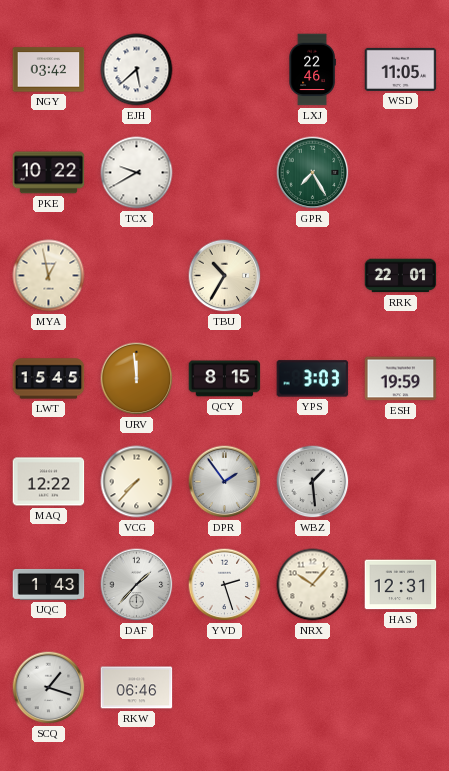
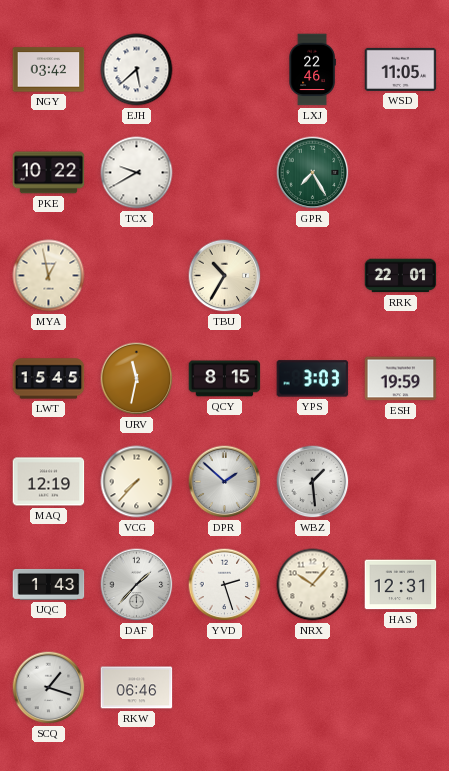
URV: 11:59 -> 11:32
MAQ: 12:22 -> 12:19
DPR: 1:54 -> 1:52
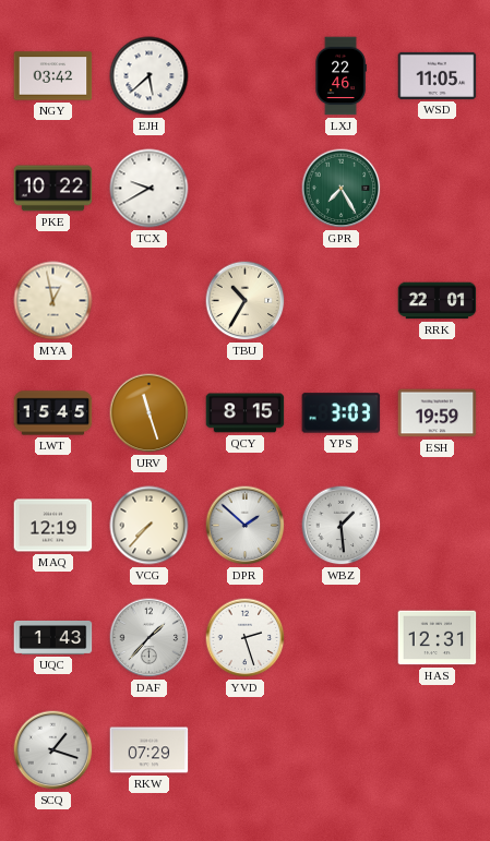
URV: 11:32 -> 11:27
NRX: 10:07 -> none
RKW: 06:46 -> 07:29
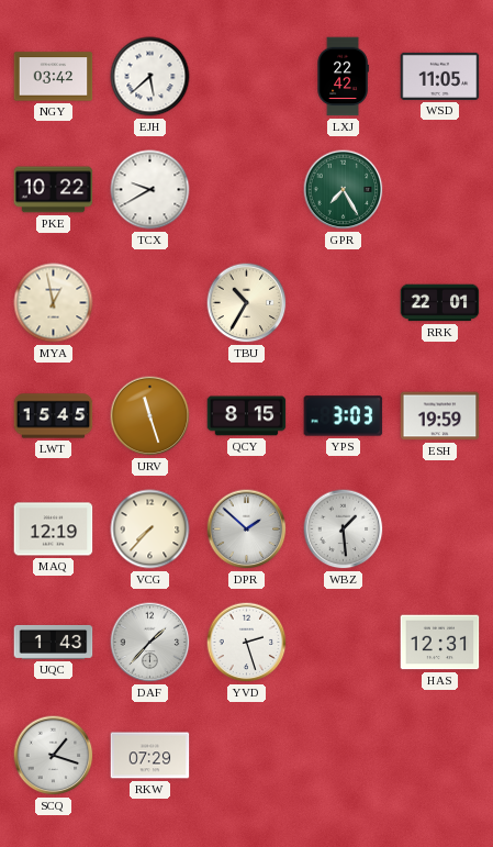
LXJ: 22:46 -> 22:42
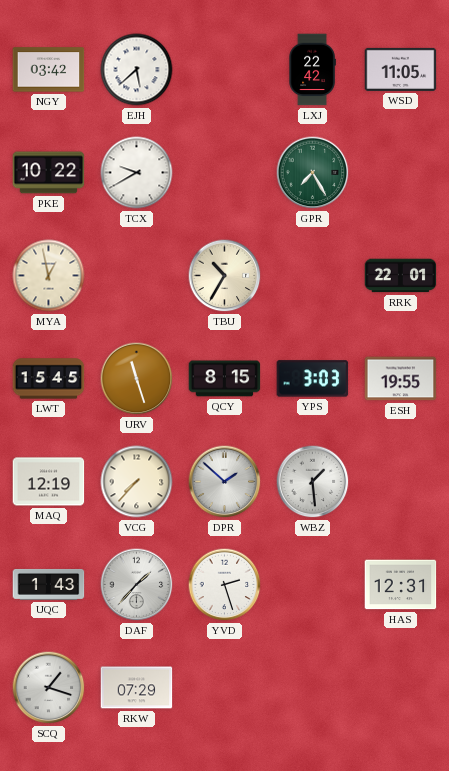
ESH: 19:59 -> 19:55
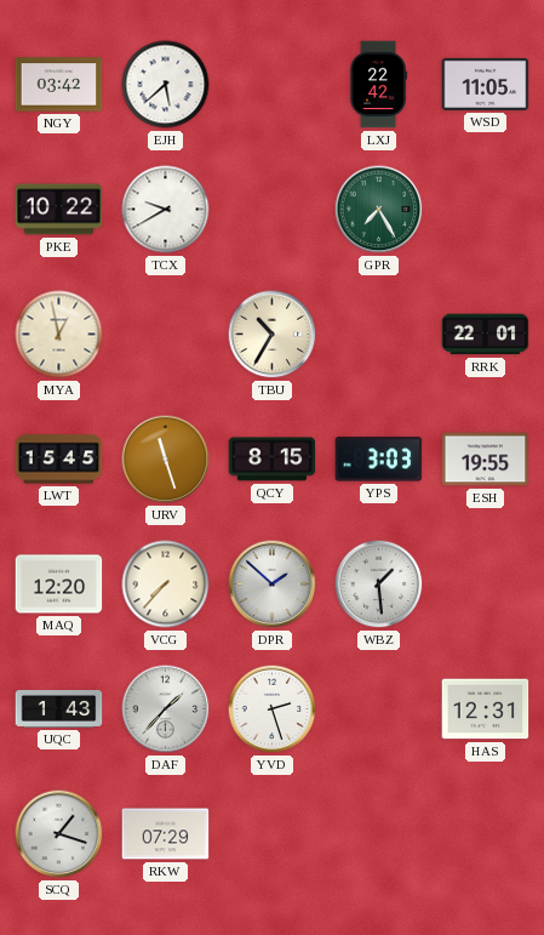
MAQ: 12:19 -> 12:20
